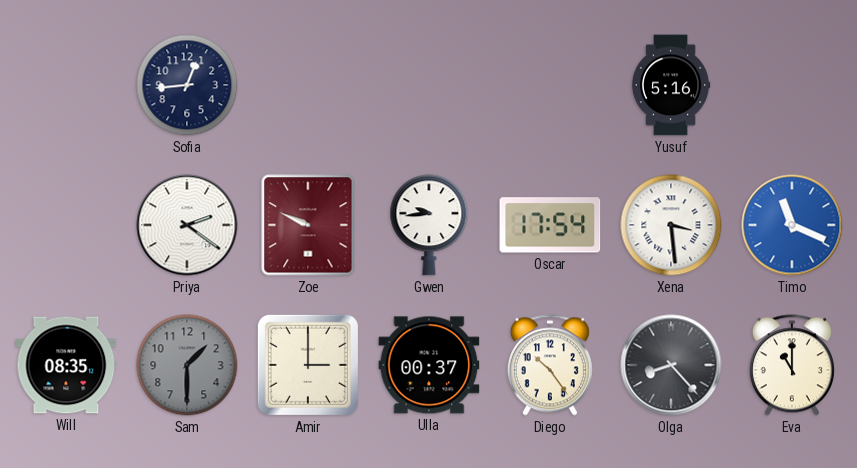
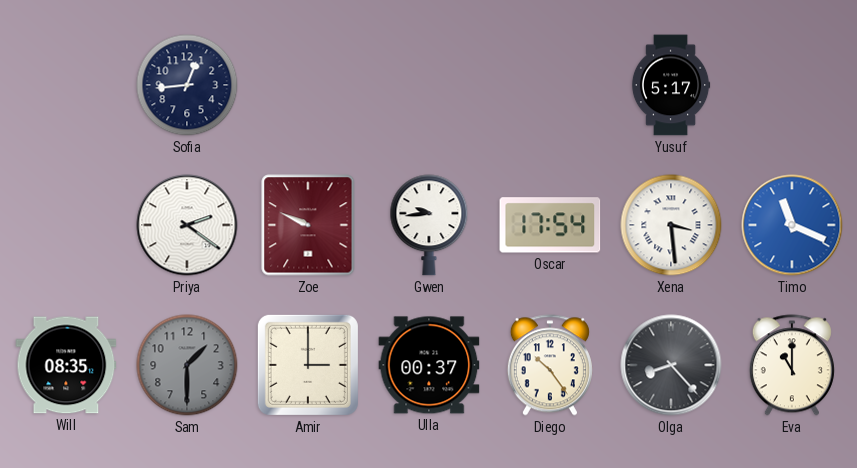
Yusuf: 5:16 -> 5:17
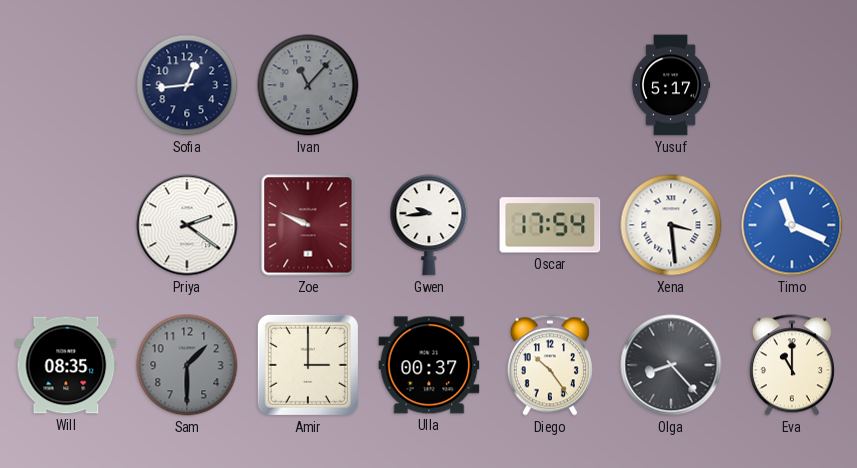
Ivan: none -> 11:07
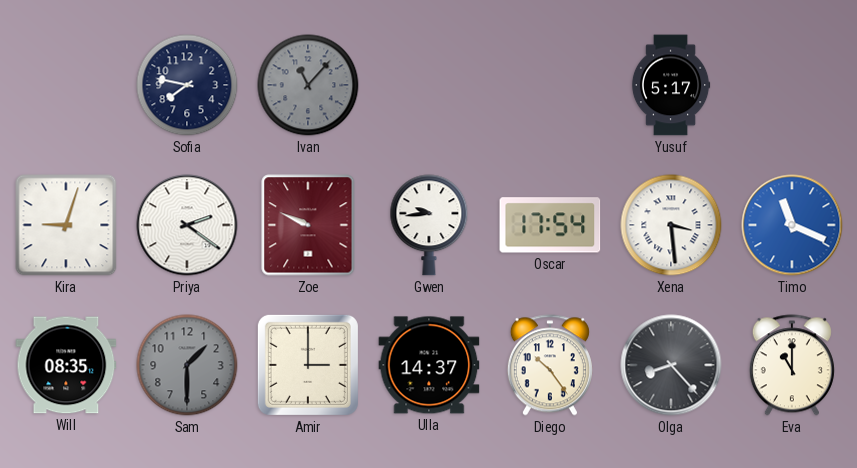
Sofia: 12:44 -> 7:47
Kira: none -> 9:03
Ulla: 00:37 -> 14:37
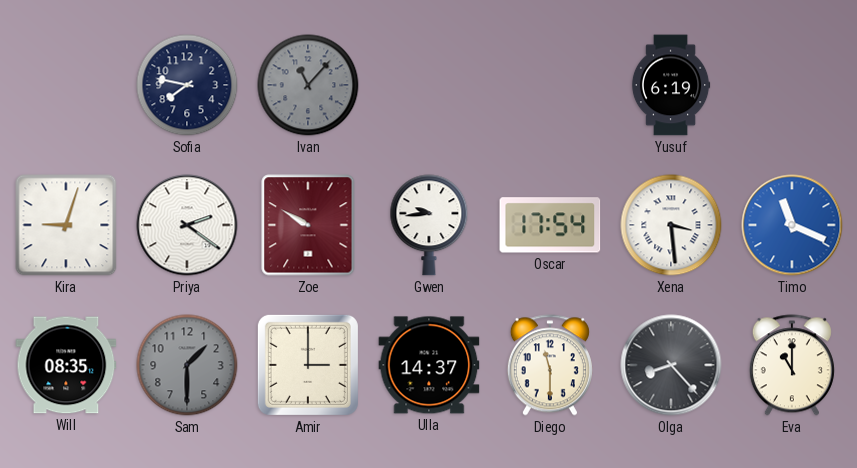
Yusuf: 5:17 -> 6:19
Zoe: 9:49 -> 9:50
Diego: 10:24 -> 11:30
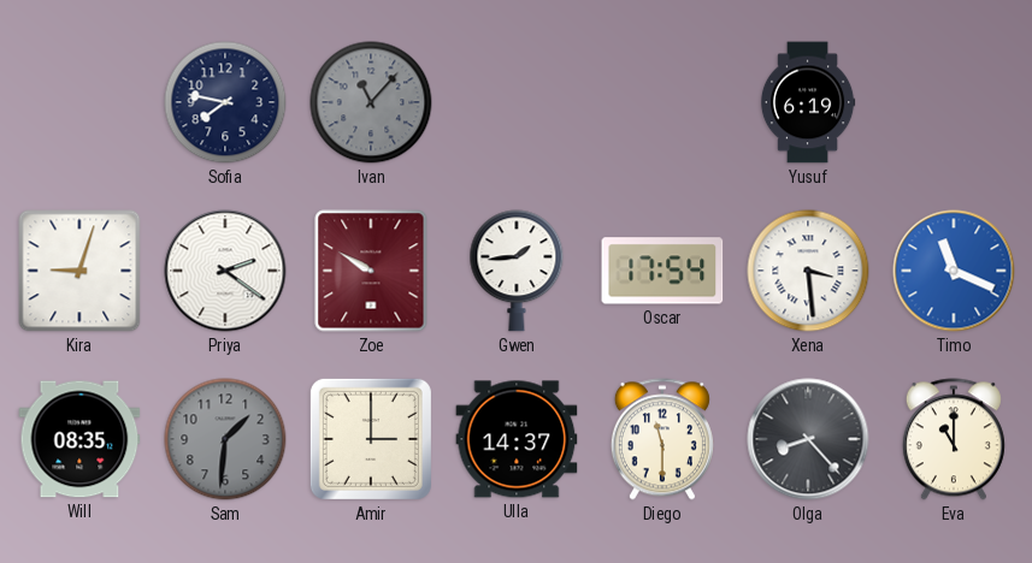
Gwen: 9:44 -> 1:44
Sam: 1:30 -> 1:31
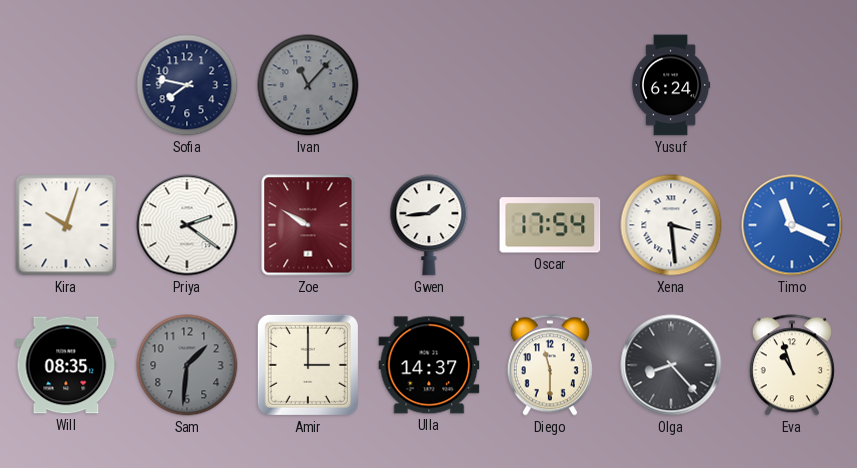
Yusuf: 6:19 -> 6:24
Kira: 9:03 -> 10:03
Eva: 11:00 -> 10:57
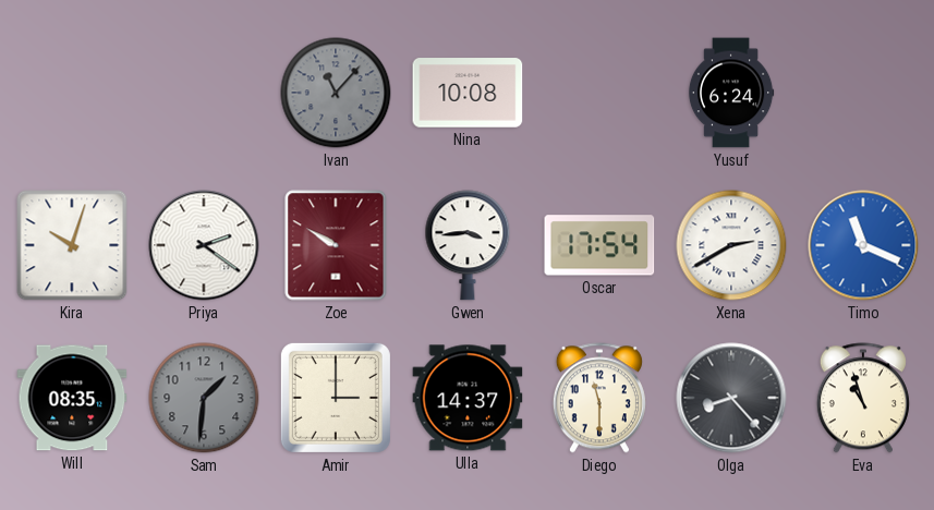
Sofia: 7:47 -> none
Nina: none -> 10:08
Gwen: 1:44 -> 3:44
Xena: 3:29 -> 2:40
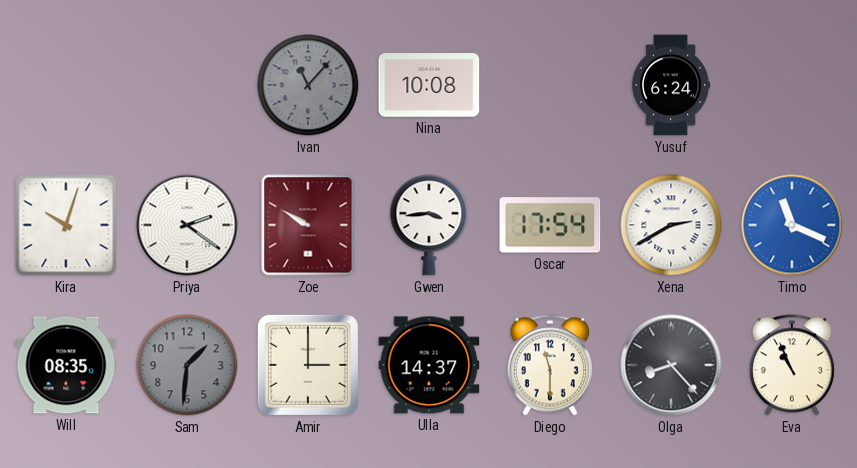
Eva: 10:57 -> 10:56
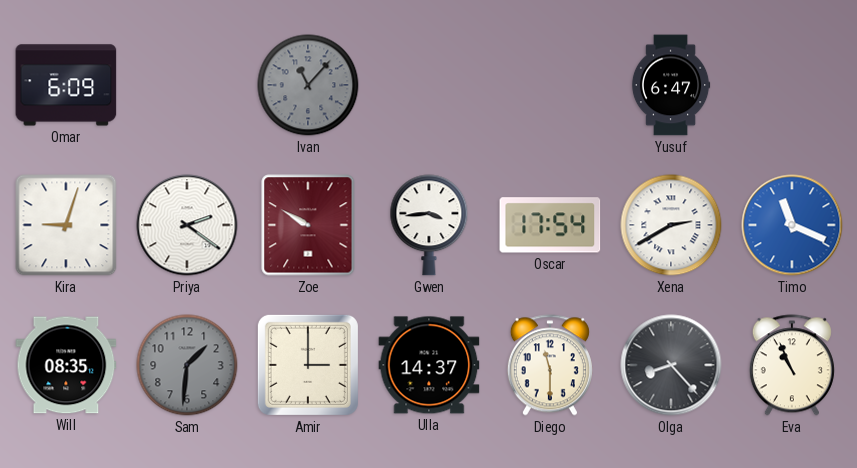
Omar: none -> 6:09
Nina: 10:08 -> none
Yusuf: 6:24 -> 6:47
Kira: 10:03 -> 9:03
